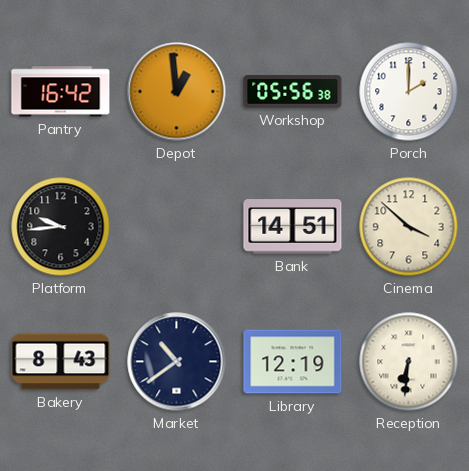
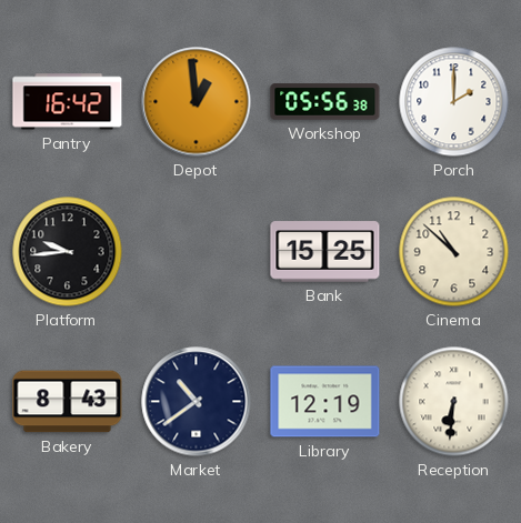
Bank: 14:51 -> 15:25
Cinema: 3:52 -> 10:52
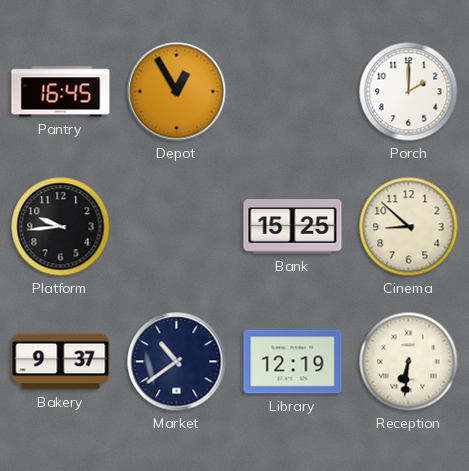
Pantry: 16:42 -> 16:45
Depot: 12:59 -> 12:55
Workshop: 05:56 -> none
Cinema: 10:52 -> 8:52
Bakery: 8:43 -> 9:37
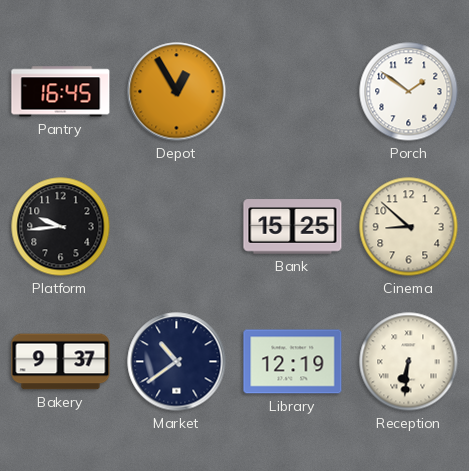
Porch: 2:00 -> 1:51
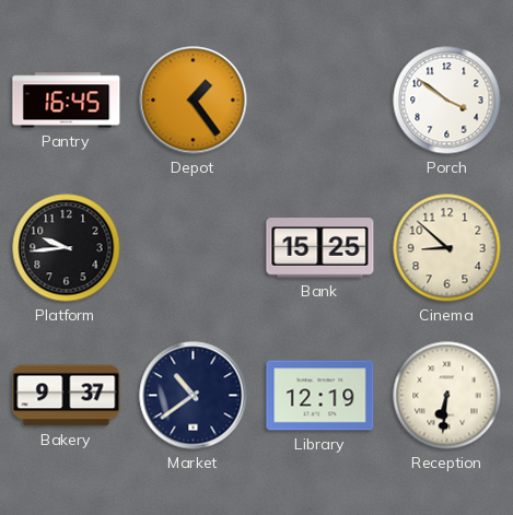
Depot: 12:55 -> 1:24
Porch: 1:51 -> 3:51
